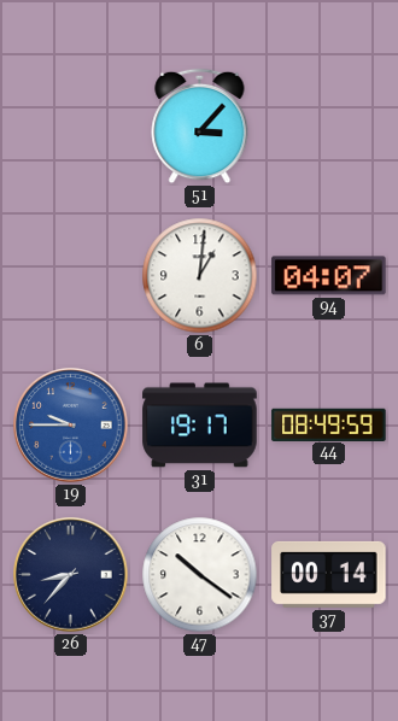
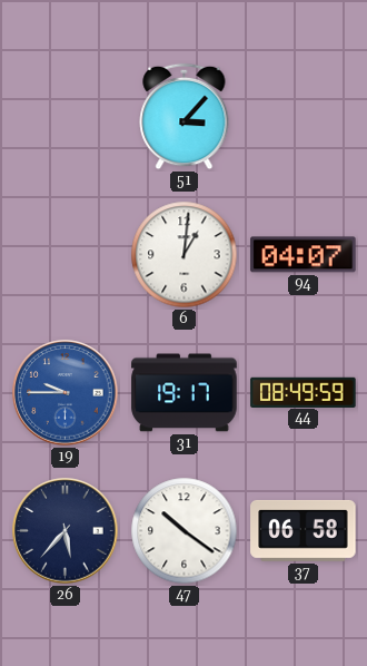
26: 8:37 -> 5:37
37: 00:14 -> 06:58
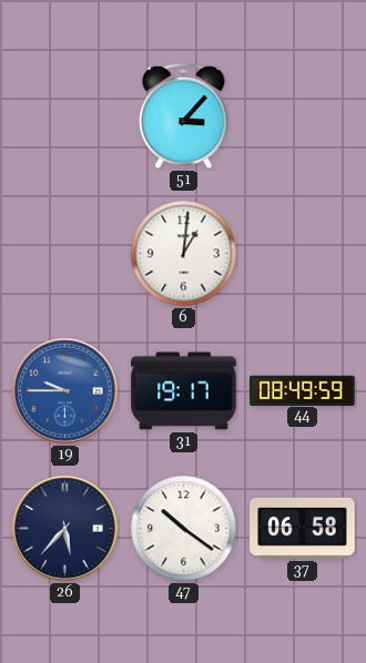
94: 04:07 -> none
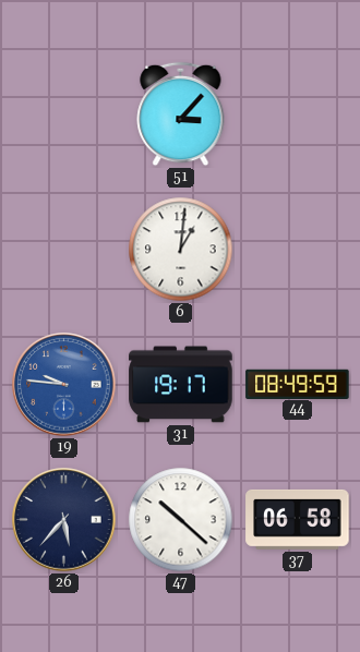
19: 9:45 -> 9:46
47: 10:21 -> 10:22
